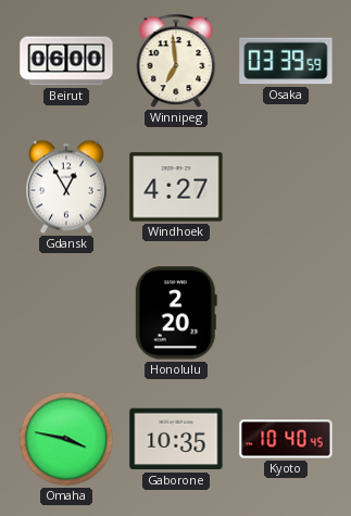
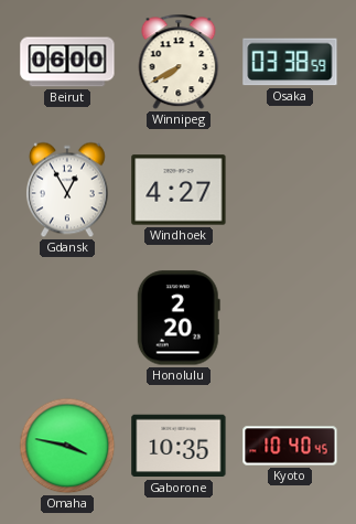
Winnipeg: 6:59 -> 7:40
Osaka: 03:39 -> 03:38
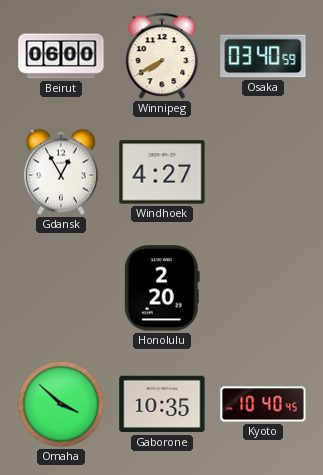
Osaka: 03:38 -> 03:40
Omaha: 3:47 -> 3:52
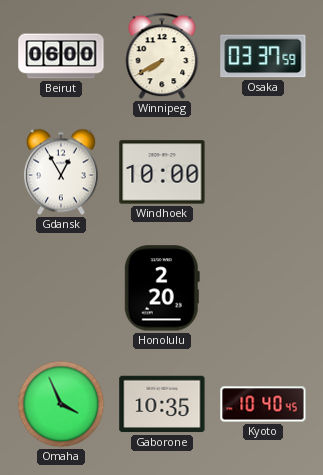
Osaka: 03:40 -> 03:37
Windhoek: 4:27 -> 10:00
Omaha: 3:52 -> 3:56
